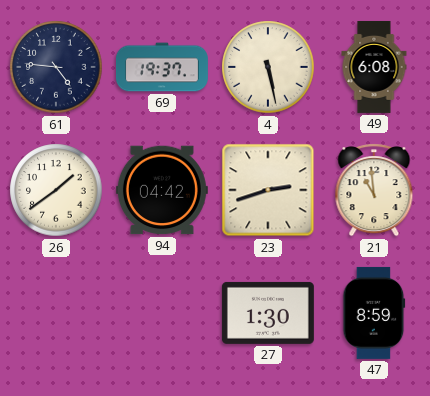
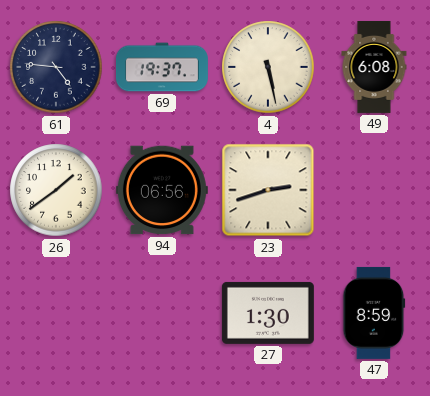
94: 04:42 -> 06:56
21: 10:59 -> none
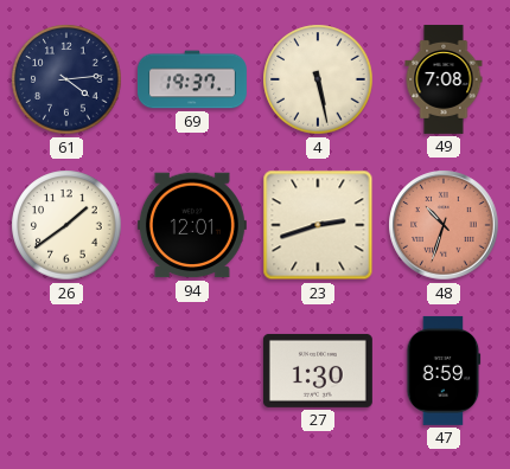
61: 4:46 -> 4:14
49: 6:08 -> 7:08
94: 06:56 -> 12:01
48: none -> 10:33
